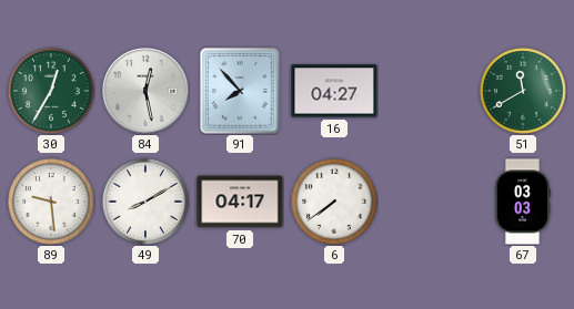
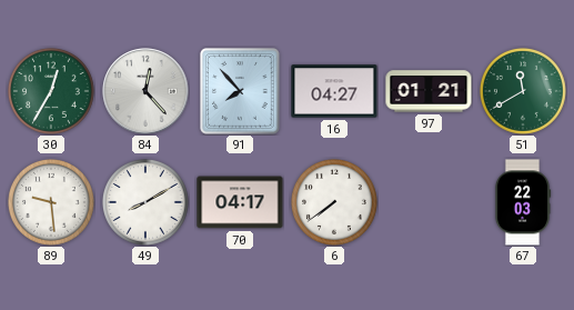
84: 12:28 -> 12:23
97: none -> 01:21
67: 03:03 -> 22:03
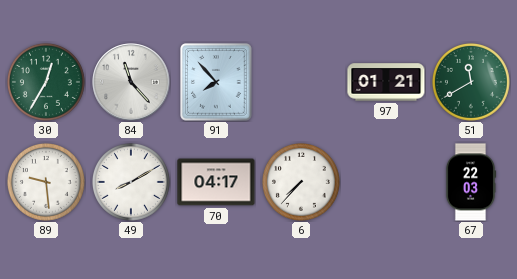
84: 12:23 -> 11:23
16: 04:27 -> none
6: 7:39 -> 7:37
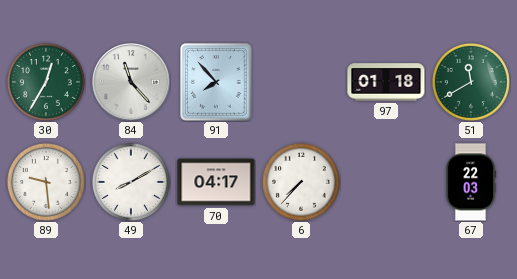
97: 01:21 -> 01:18
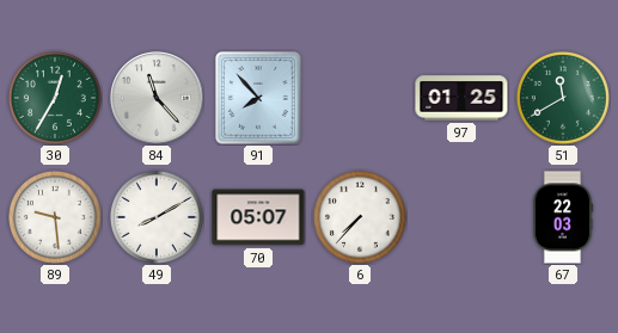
97: 01:18 -> 01:25
70: 04:17 -> 05:07
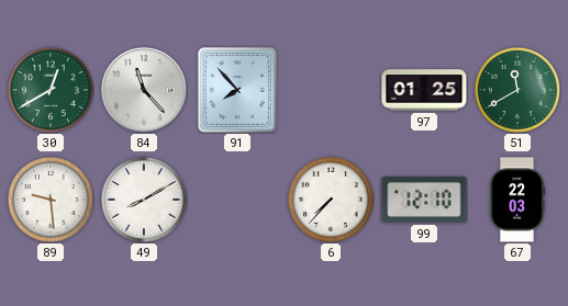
30: 12:35 -> 12:40
70: 05:07 -> none
99: none -> 12:10
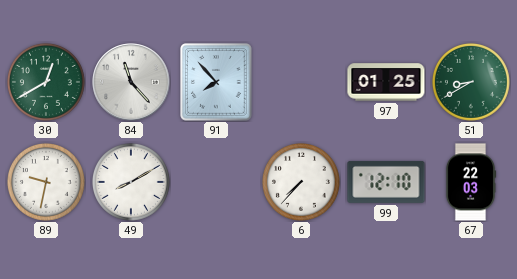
51: 11:40 -> 8:40
89: 9:29 -> 9:32
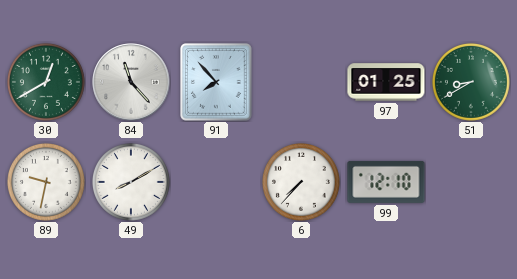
67: 22:03 -> none
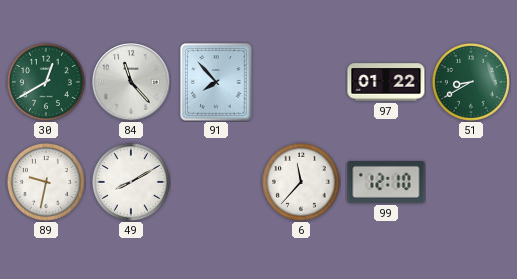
97: 01:25 -> 01:22
6: 7:37 -> 11:37
